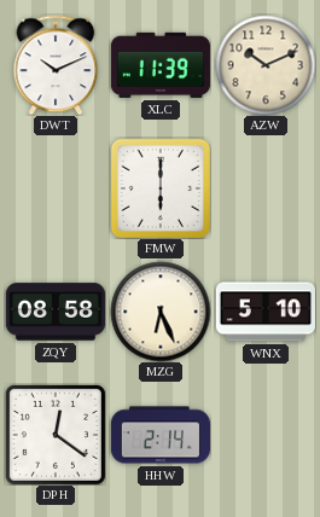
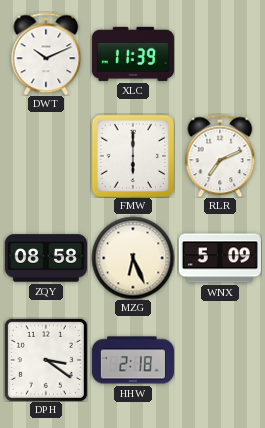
AZW: 10:11 -> none
RLR: none -> 7:11
WNX: 5:10 -> 5:09
DPH: 12:21 -> 3:21
HHW: 2:14 -> 2:18
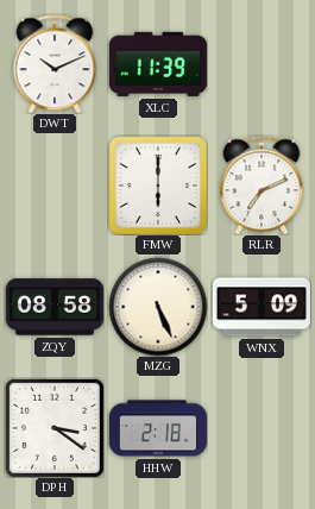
MZG: 6:26 -> 5:26
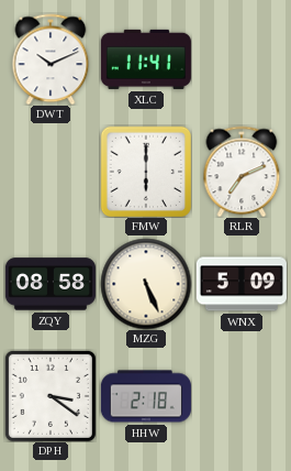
XLC: 11:39 -> 11:41
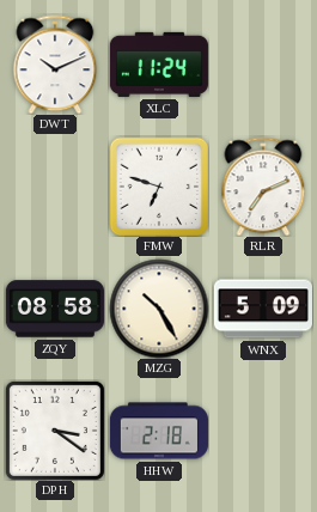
XLC: 11:41 -> 11:24
FMW: 6:00 -> 6:48
MZG: 5:26 -> 10:25
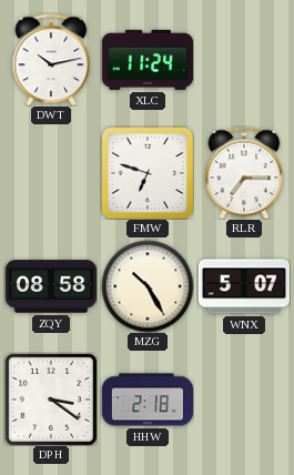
DWT: 10:11 -> 10:13
RLR: 7:11 -> 7:15
WNX: 5:09 -> 5:07
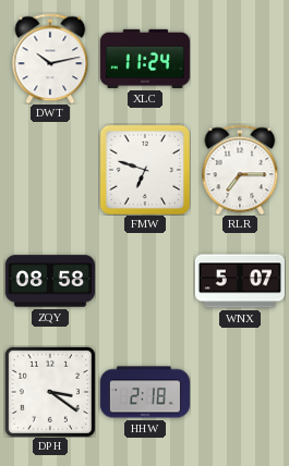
MZG: 10:25 -> none
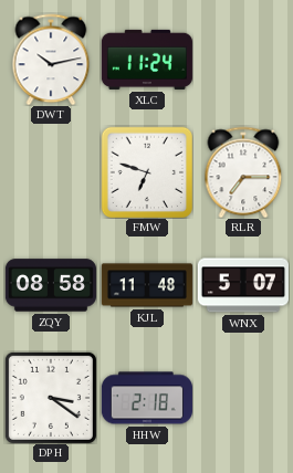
KJL: none -> 11:48
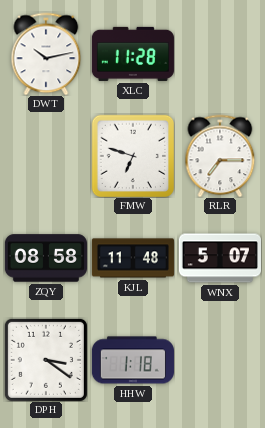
XLC: 11:24 -> 11:28
HHW: 2:18 -> 1:18
